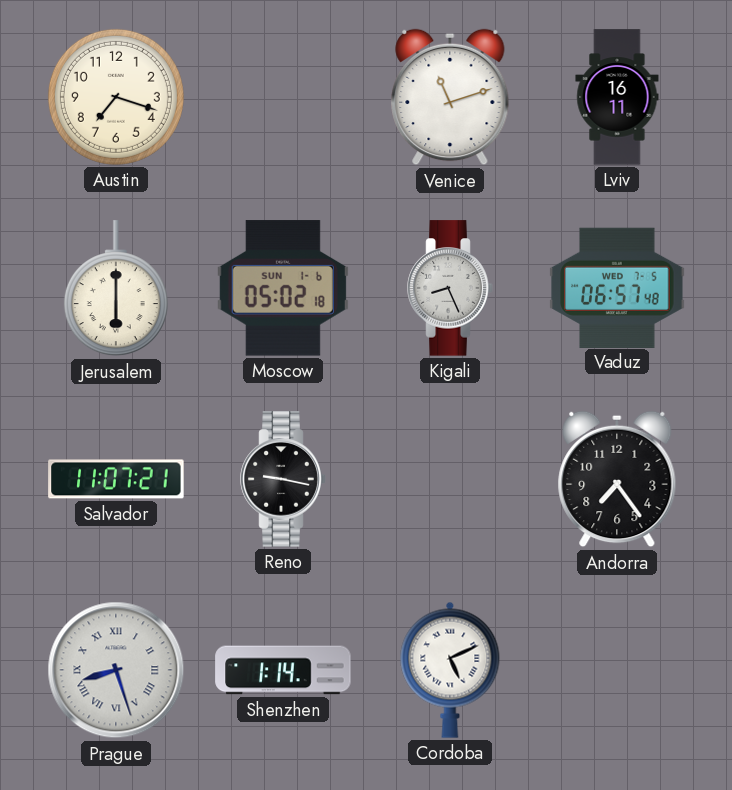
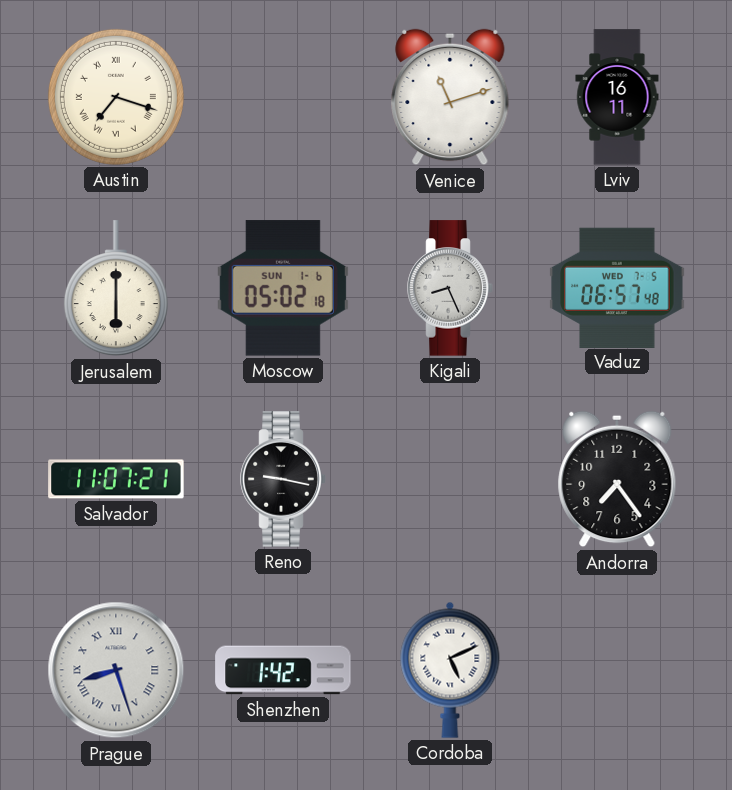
Austin numerals: Arabic -> Roman
Shenzhen: 1:14 -> 1:42
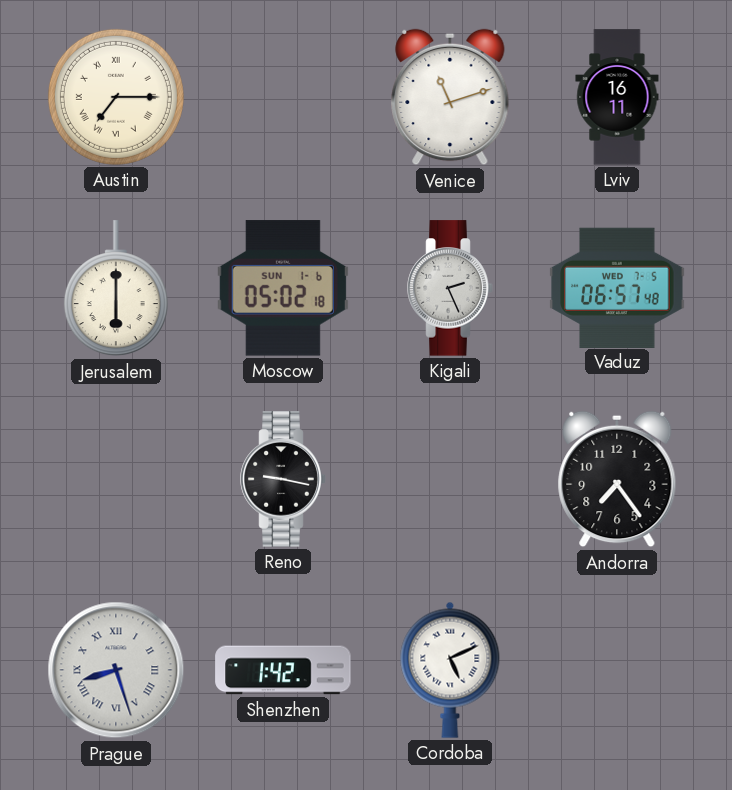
Austin: 7:18 -> 7:15
Kigali: 8:26 -> 2:26
Salvador: 11:07 -> none
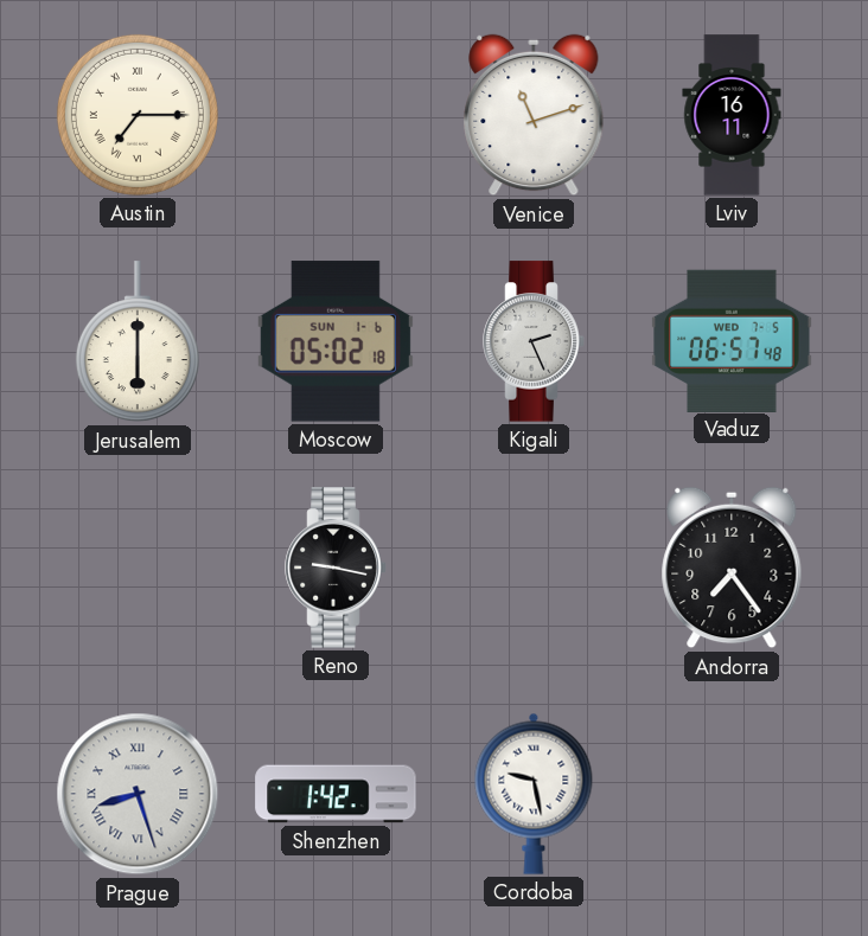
Cordoba: 5:11 -> 9:28
